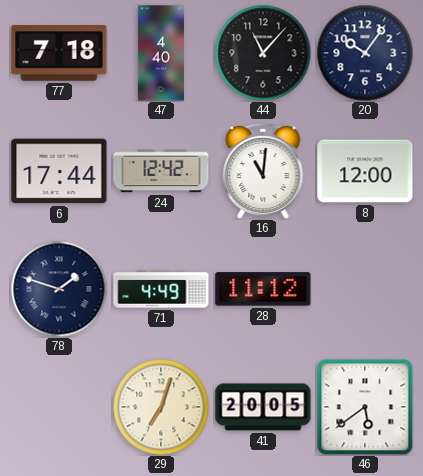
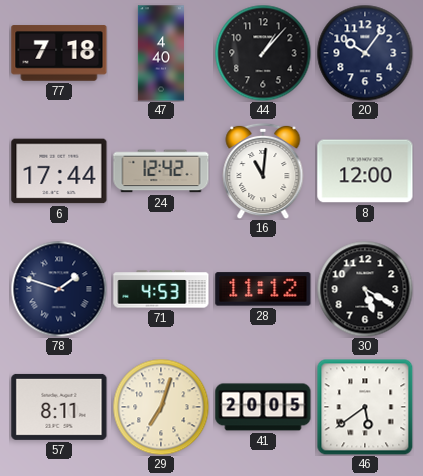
44: 11:07 -> 1:07
71: 4:49 -> 4:53
30: none -> 5:20
57: none -> 8:11
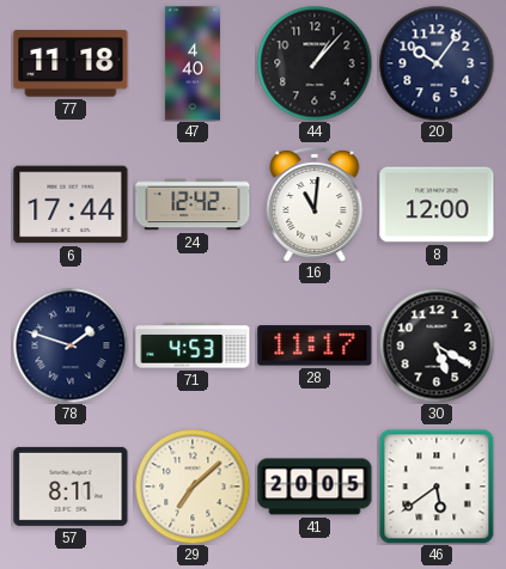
77: 7:18 -> 11:18
28: 11:12 -> 11:17
29: 7:03 -> 7:08
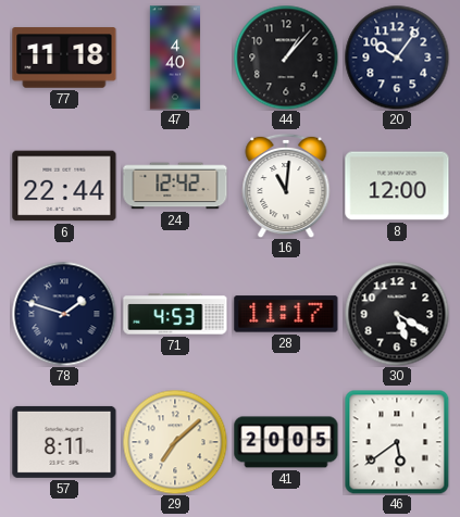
6: 17:44 -> 22:44
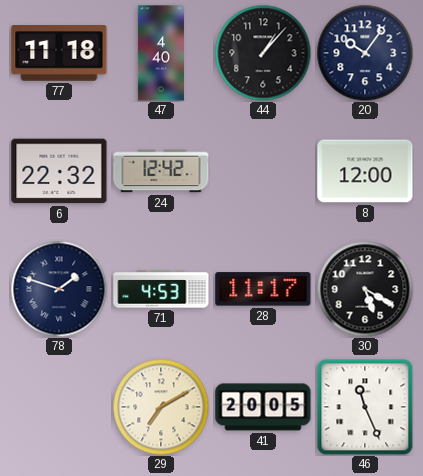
6: 22:44 -> 22:32
16: 11:01 -> none
57: 8:11 -> none
29: 7:08 -> 7:10
46: 5:39 -> 11:26
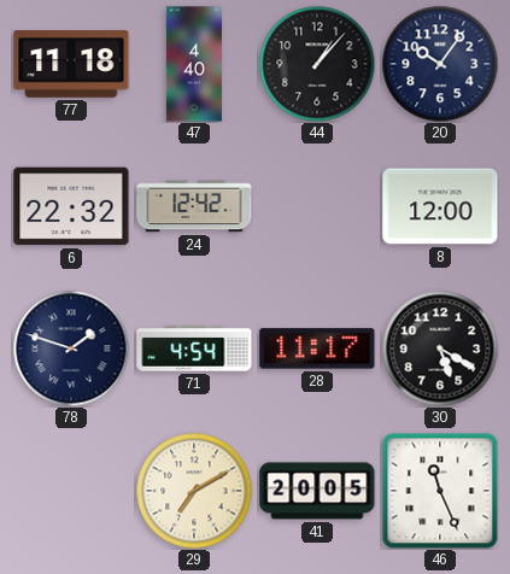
71: 4:53 -> 4:54
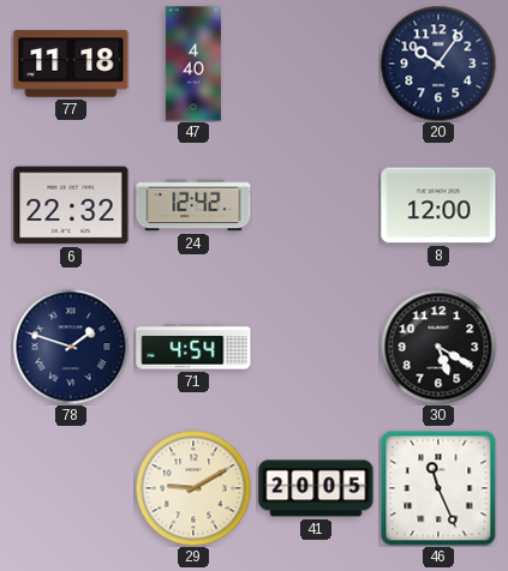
44: 1:07 -> none
28: 11:17 -> none
29: 7:10 -> 9:10
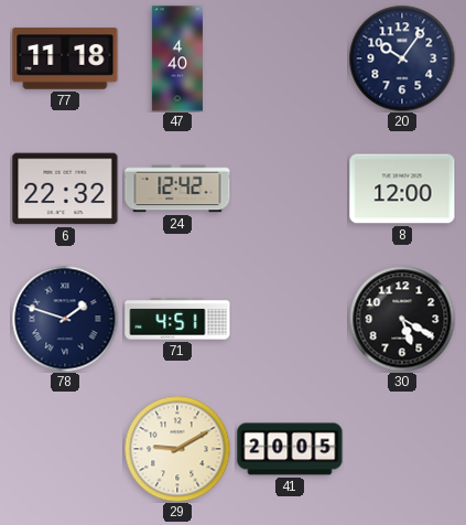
71: 4:54 -> 4:51
46: 11:26 -> none
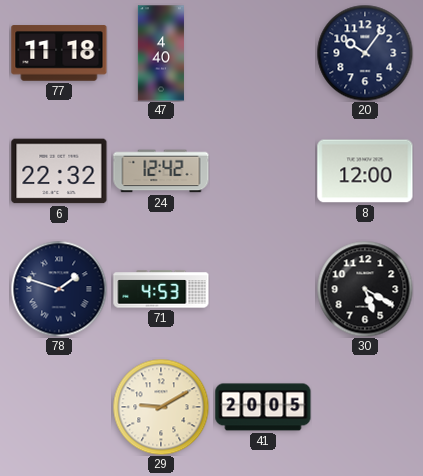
71: 4:51 -> 4:53
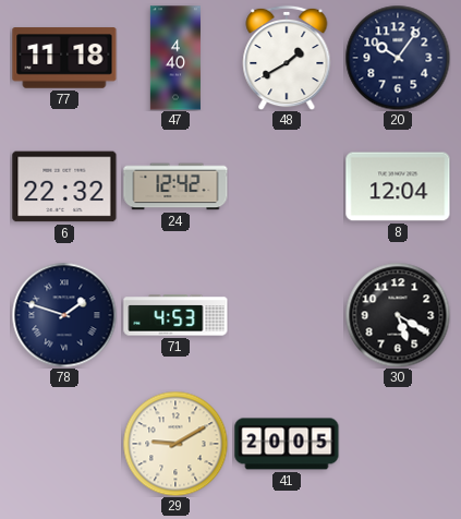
48: none -> 1:40
8: 12:00 -> 12:04
